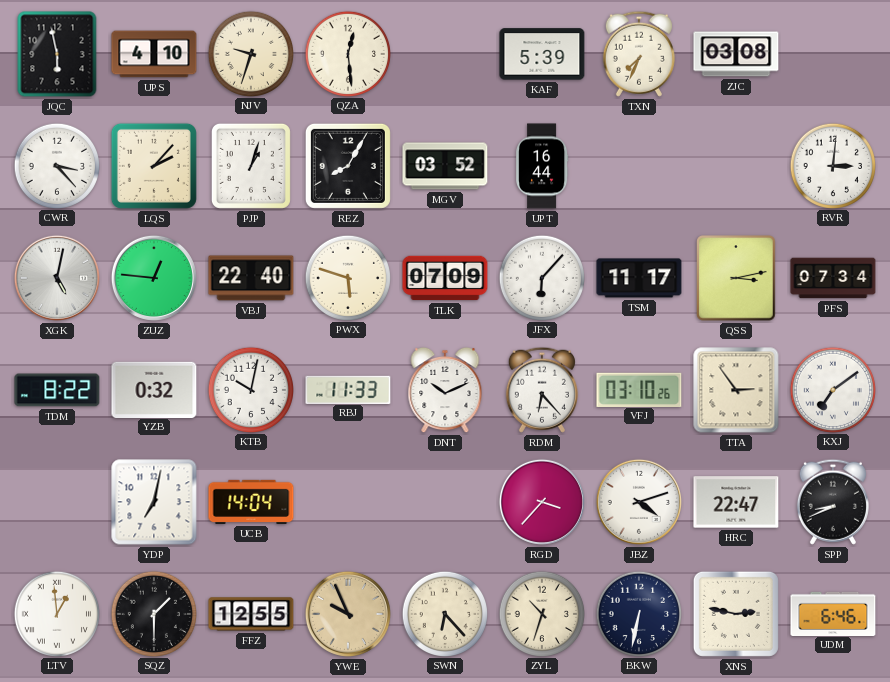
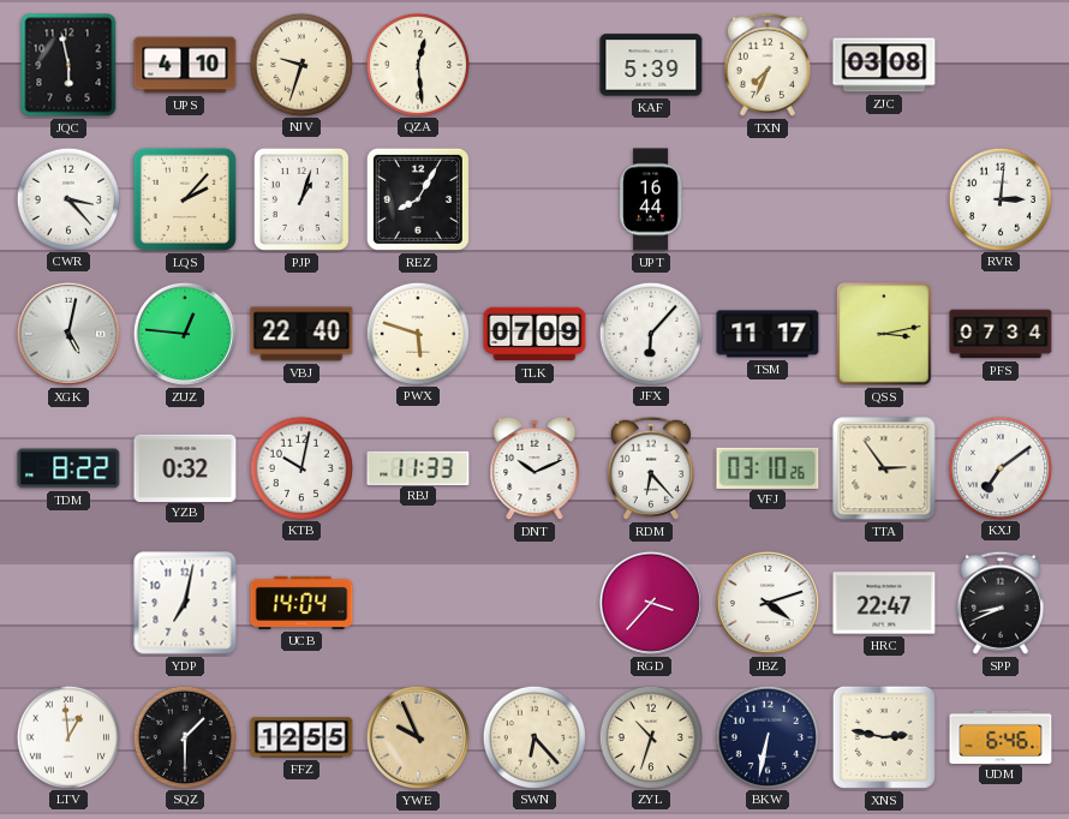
MGV: 03:52 -> none
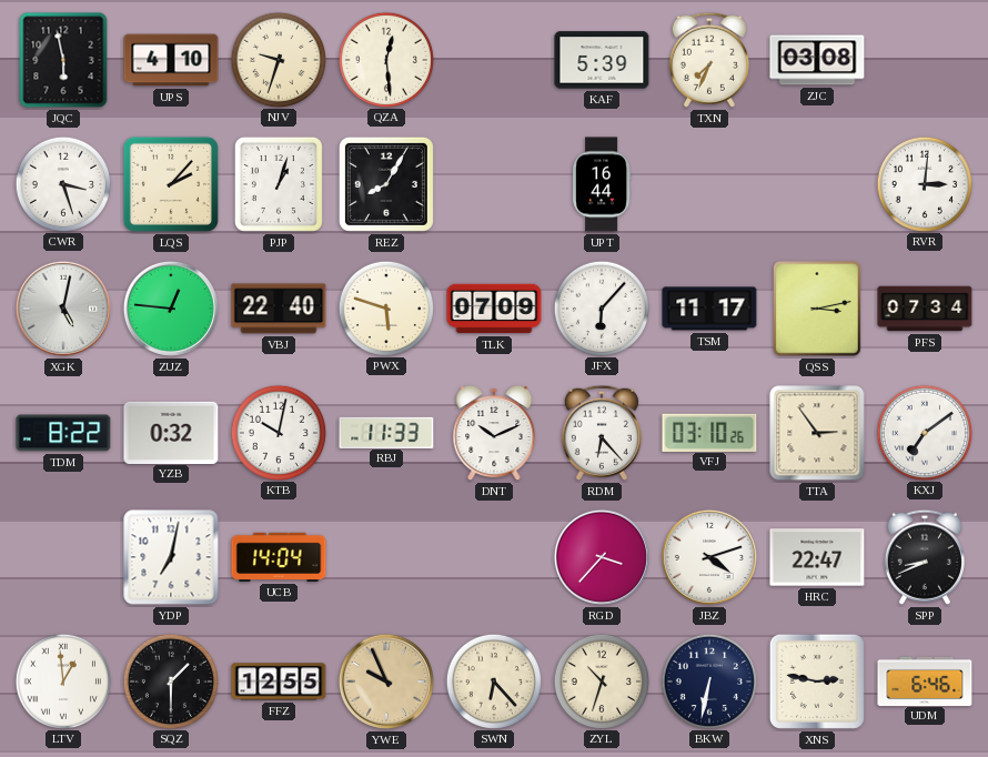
CWR: 3:23 -> 3:27
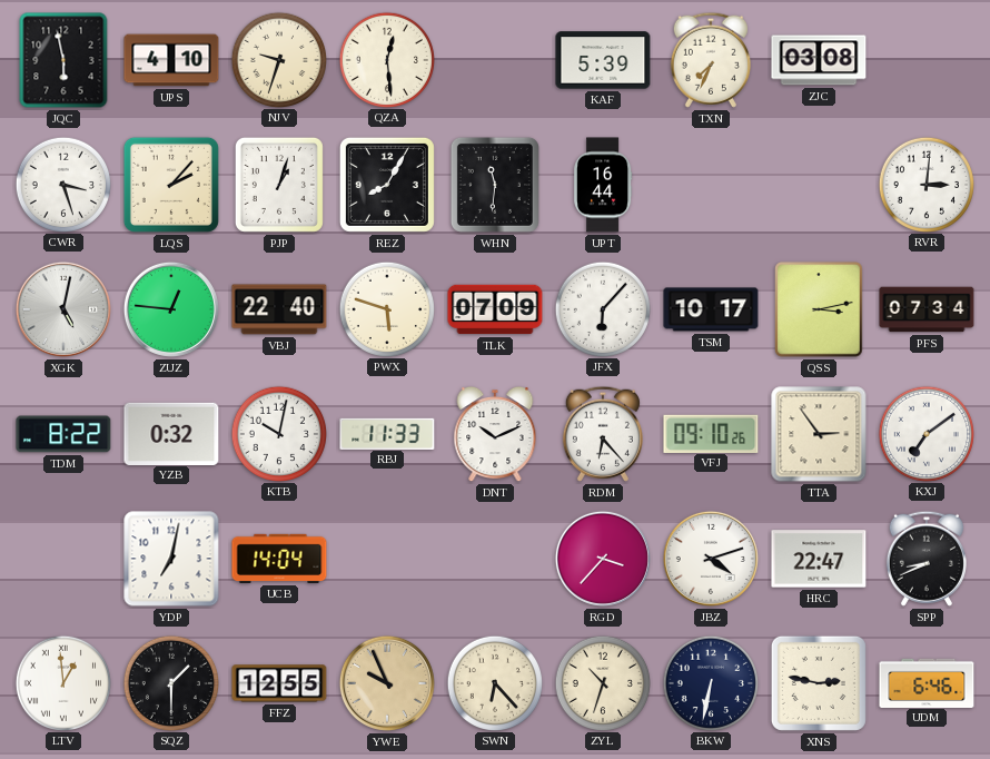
WHN: none -> 11:31
TSM: 11:17 -> 10:17
VFJ: 03:10 -> 09:10
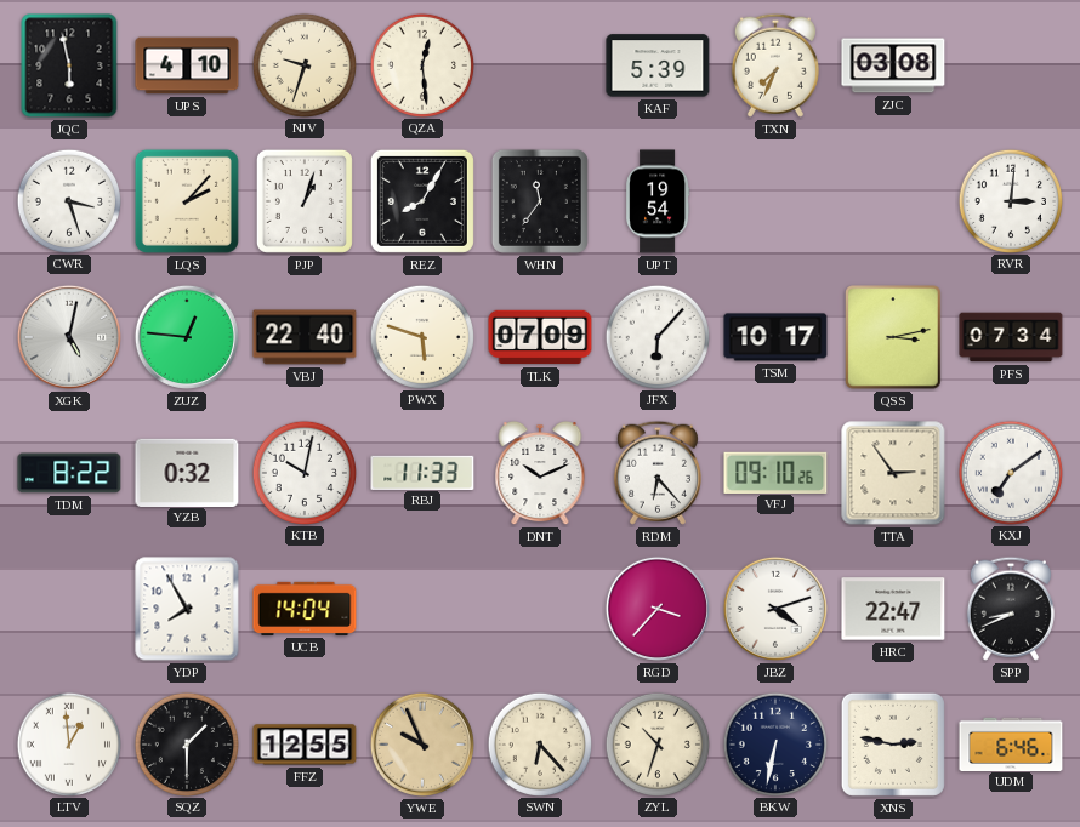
WHN: 11:31 -> 11:36
UPT: 16:44 -> 19:54
YDP: 7:02 -> 7:55
